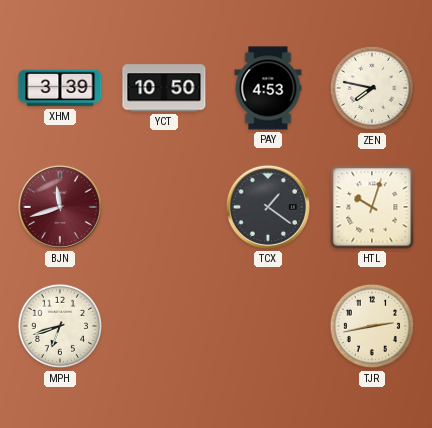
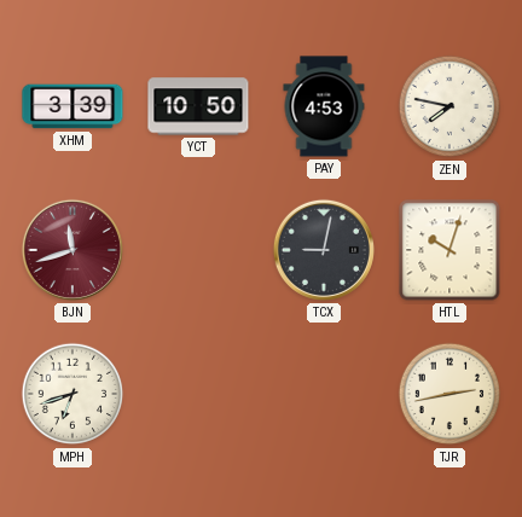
TCX: 1:21 -> 9:02
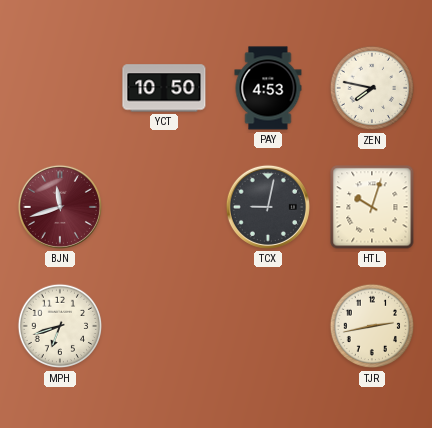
XHM: 3:39 -> none
